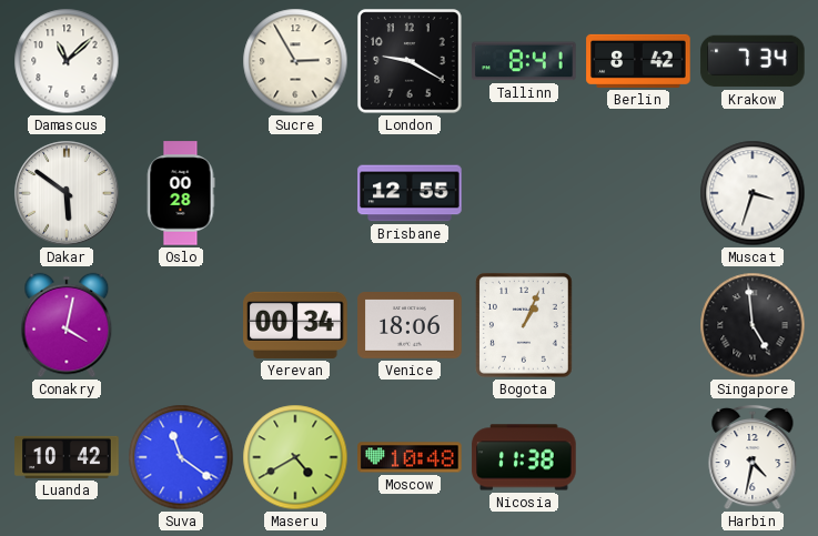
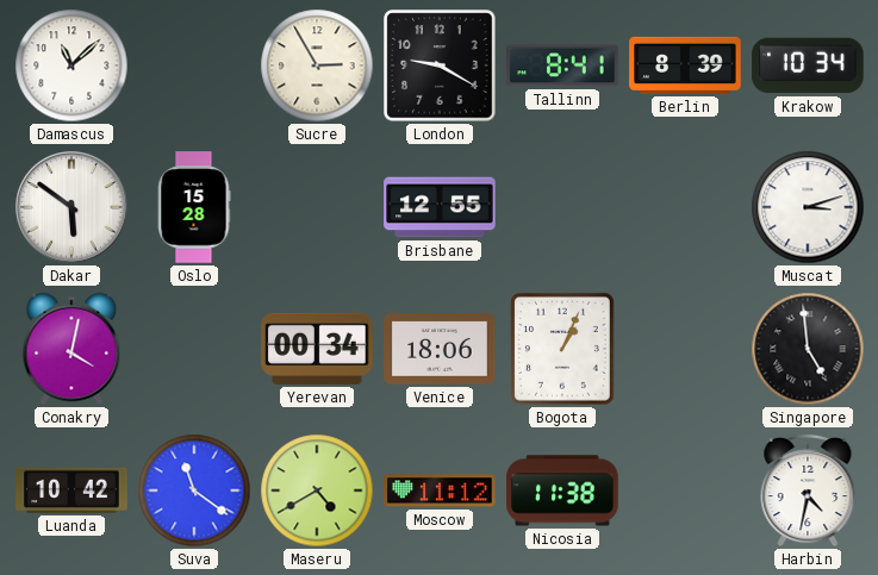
Berlin: 8:42 -> 8:39
Krakow: 7:34 -> 10:34
Oslo: 00:28 -> 15:28
Muscat: 3:33 -> 3:12
Moscow: 10:48 -> 11:12
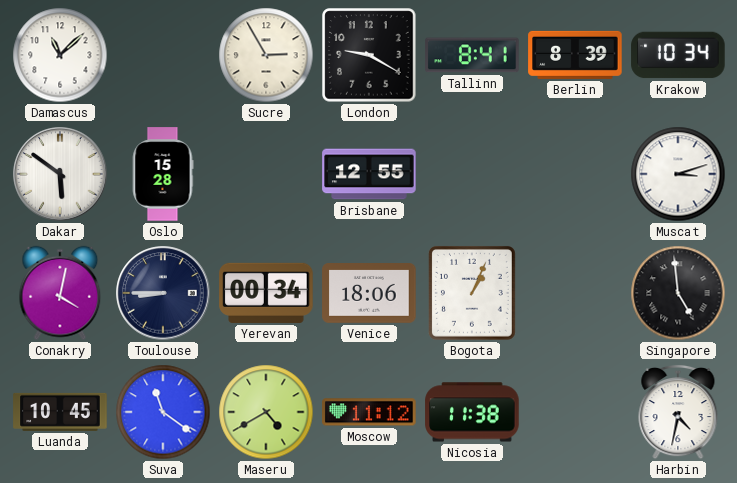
Toulouse: none -> 8:45
Luanda: 10:42 -> 10:45
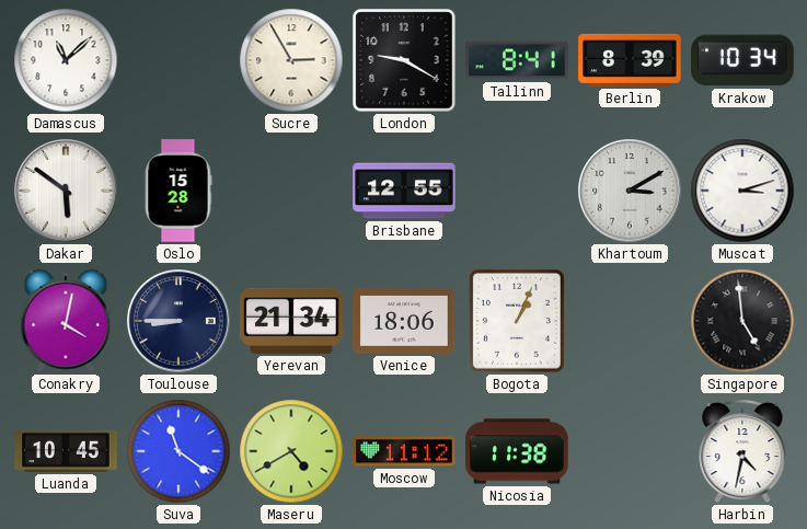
Khartoum: none -> 3:10
Yerevan: 00:34 -> 21:34
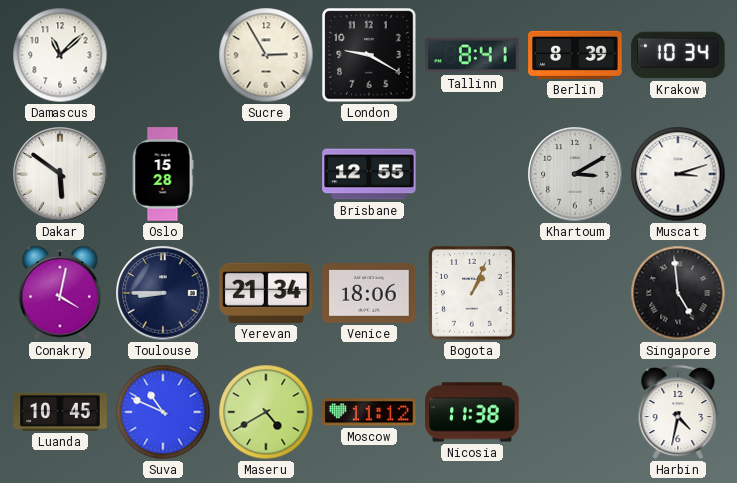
Suva: 11:21 -> 10:49
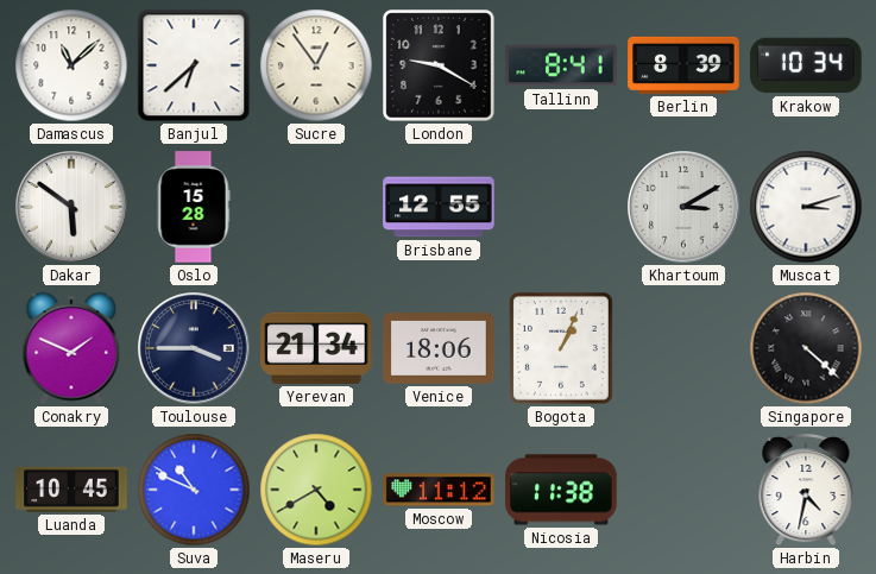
Banjul: none -> 6:38
Sucre: 2:55 -> 12:54
Conakry: 4:02 -> 1:49
Toulouse: 8:45 -> 3:45
Singapore: 4:59 -> 4:22
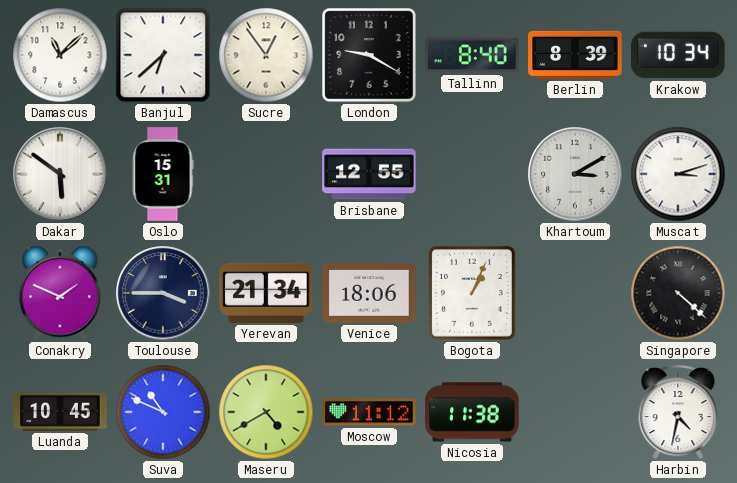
Tallinn: 8:41 -> 8:40
Oslo: 15:28 -> 15:31
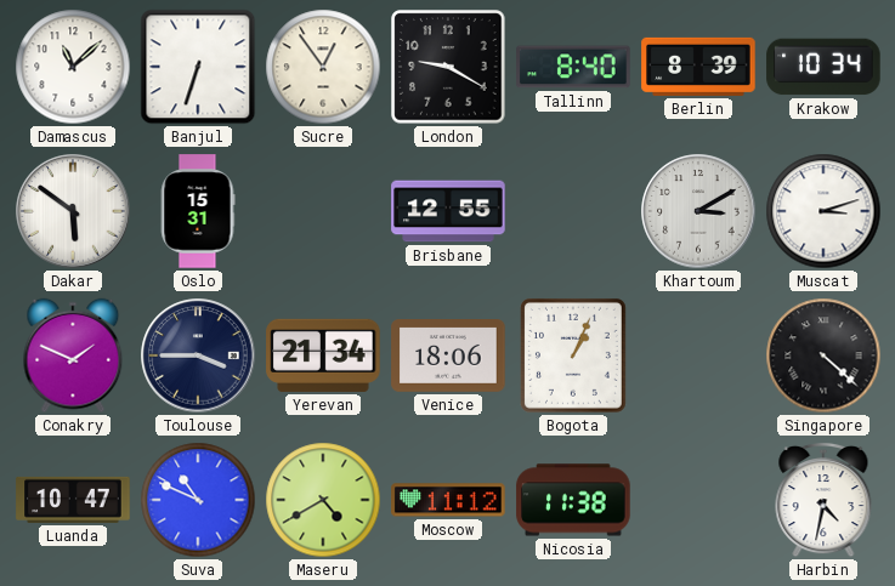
Banjul: 6:38 -> 6:33
Luanda: 10:45 -> 10:47
